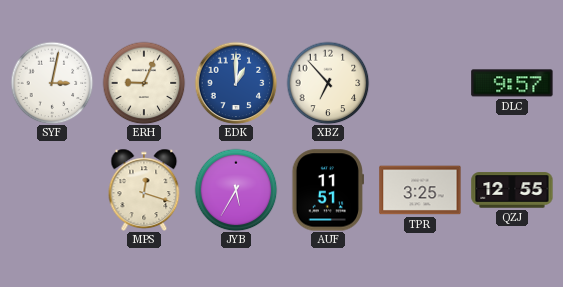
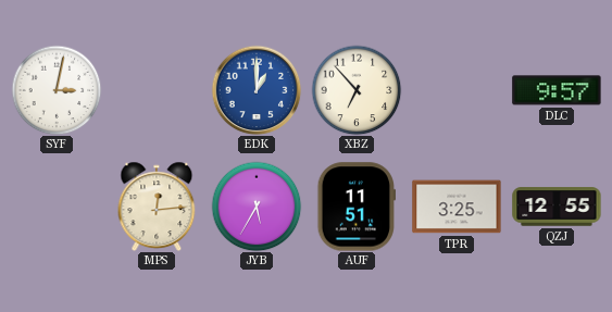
ERH: 9:04 -> none
MPS: 12:18 -> 12:14
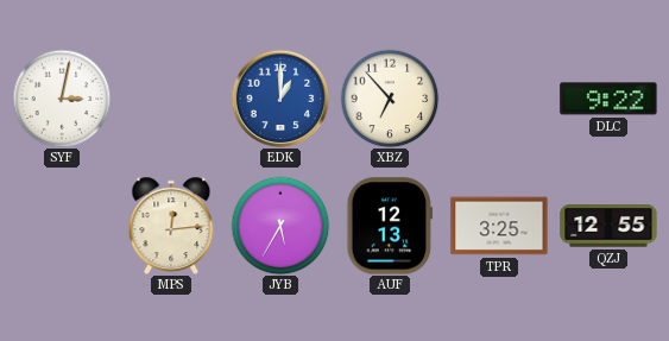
DLC: 9:57 -> 9:22
AUF: 11:51 -> 12:13
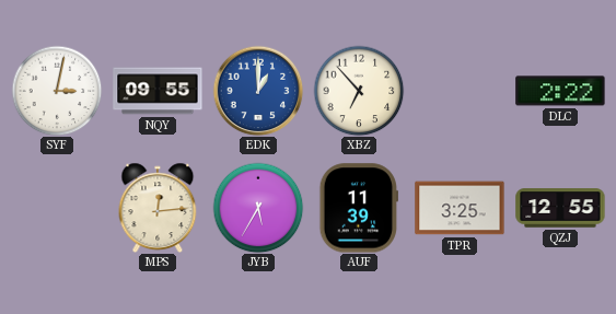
NQY: none -> 09:55
DLC: 9:22 -> 2:22
AUF: 12:13 -> 11:39
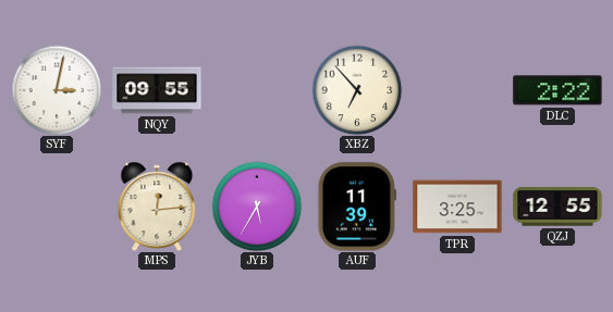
EDK: 1:00 -> none
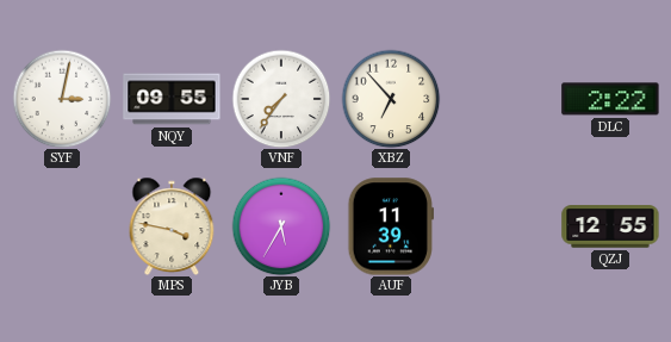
VNF: none -> 7:36
MPS: 12:14 -> 3:47
TPR: 3:25 -> none
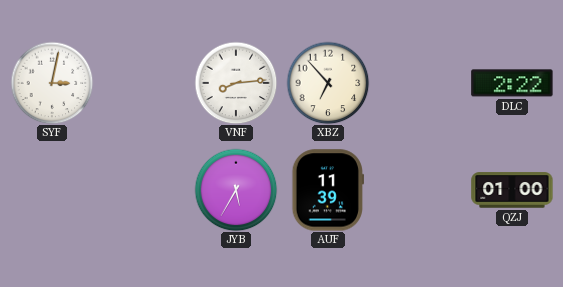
NQY: 09:55 -> none
VNF: 7:36 -> 8:14
MPS: 3:47 -> none
QZJ: 12:55 -> 01:00
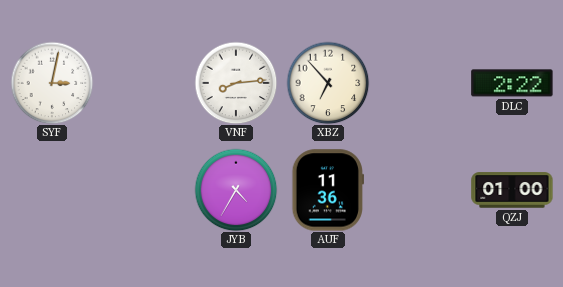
JYB: 5:35 -> 4:35
AUF: 11:39 -> 11:36
